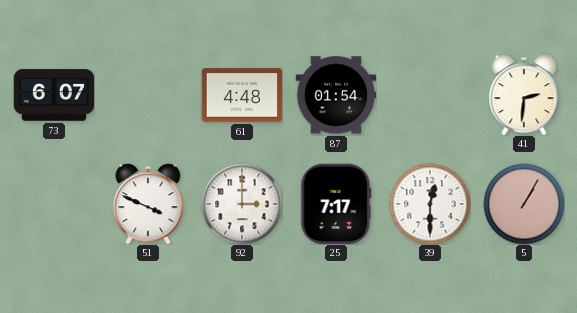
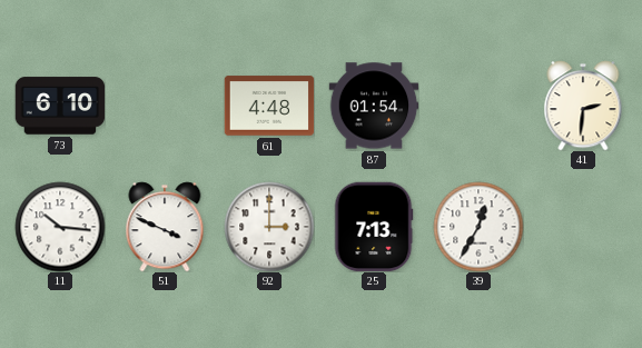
73: 6:07 -> 6:10
11: none -> 10:16
25: 7:17 -> 7:13
39: 12:30 -> 12:35
5: 1:05 -> none
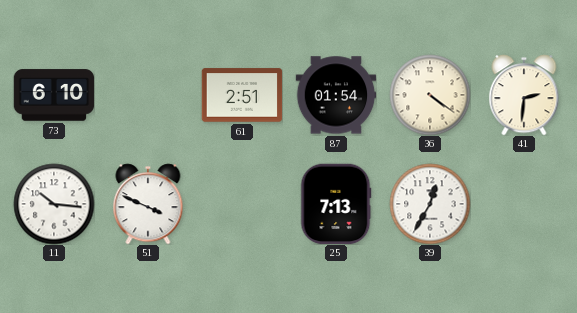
61: 4:48 -> 2:51
36: none -> 4:21
92: 3:00 -> none
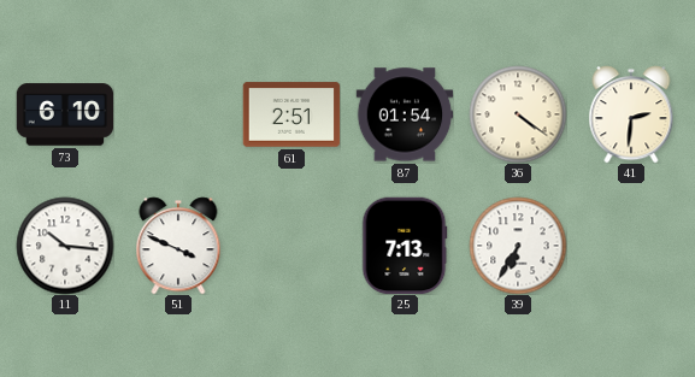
39: 12:35 -> 6:35
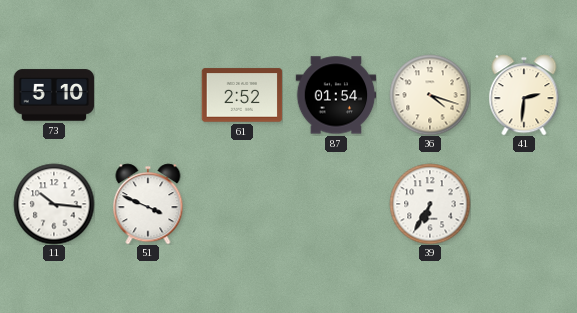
73: 6:10 -> 5:10
61: 2:51 -> 2:52
36: 4:21 -> 4:18
25: 7:13 -> none
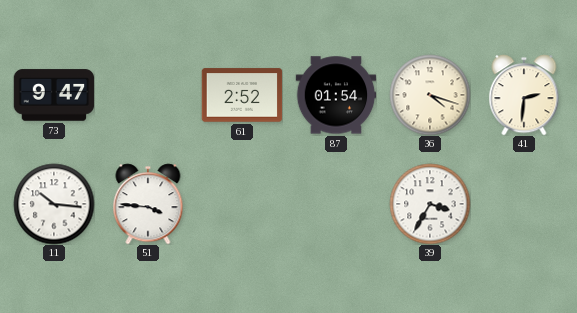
73: 5:10 -> 9:47
51: 3:49 -> 3:46
39: 6:35 -> 3:35
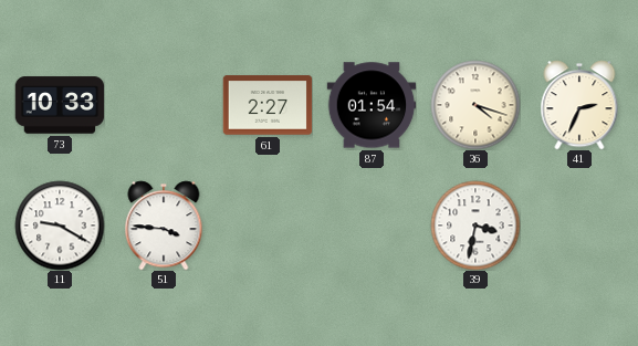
73: 9:47 -> 10:33
61: 2:52 -> 2:27
41: 2:31 -> 2:34
11: 10:16 -> 9:20
39: 3:35 -> 3:32
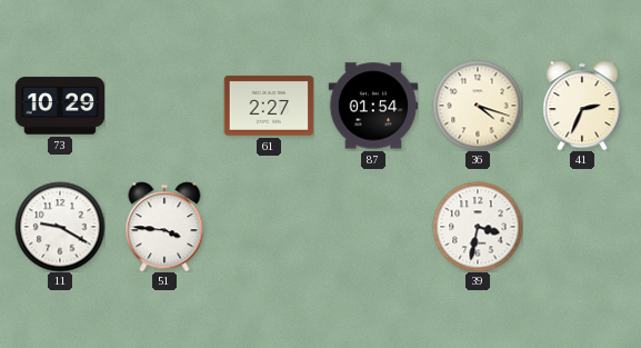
73: 10:33 -> 10:29
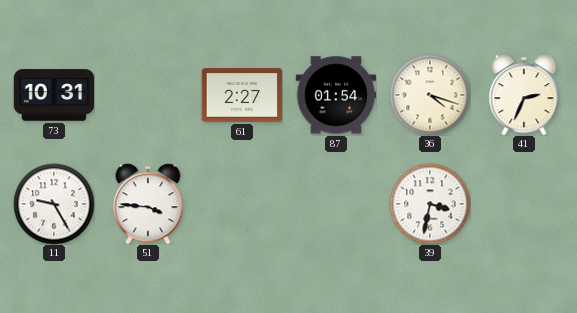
73: 10:29 -> 10:31
11: 9:20 -> 9:25
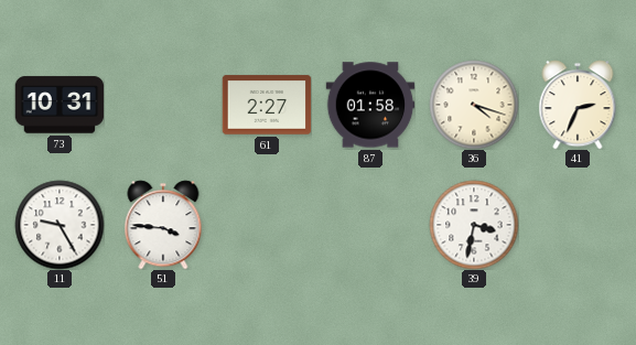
87: 01:54 -> 01:58
